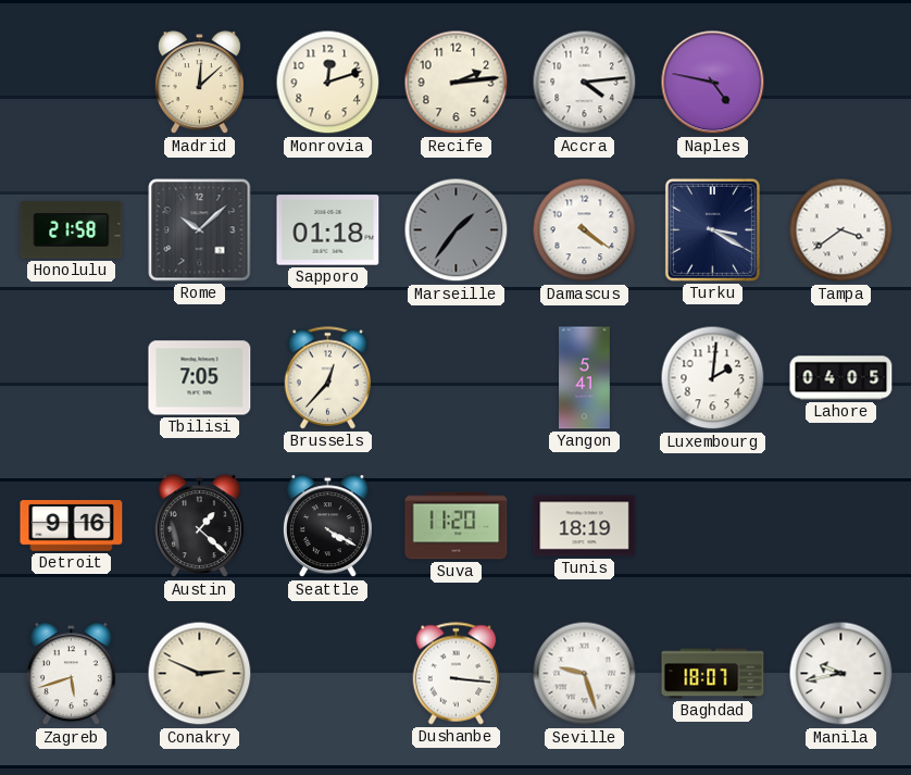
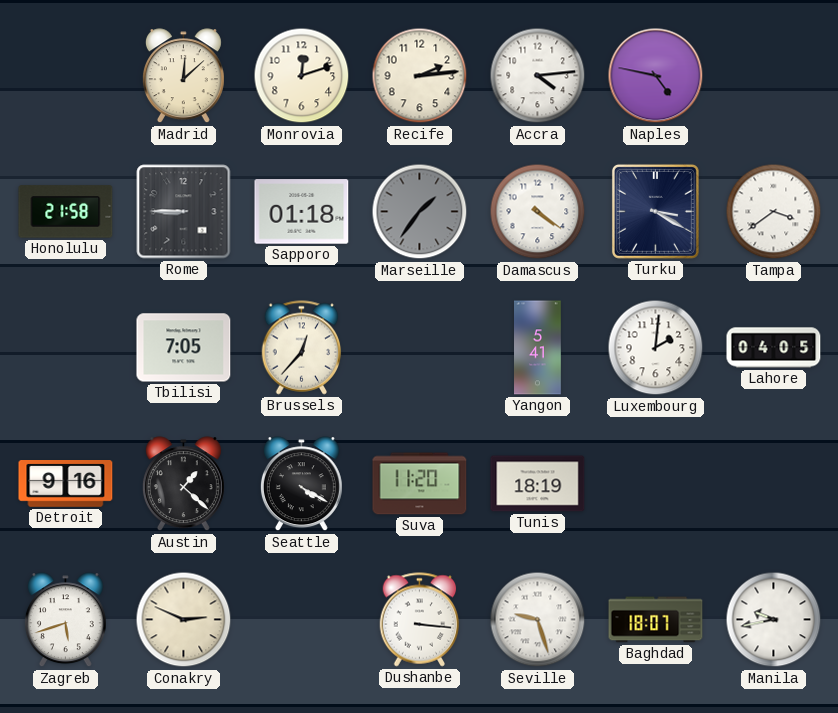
Rome: 10:08 -> 8:45
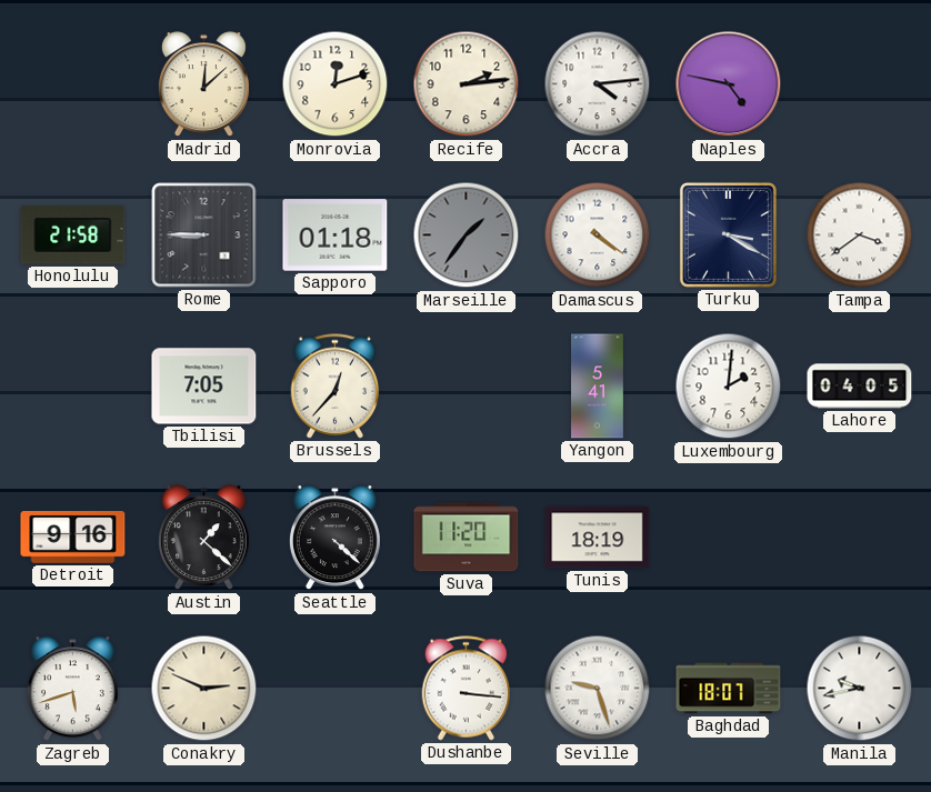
Seattle: 4:20 -> 4:22
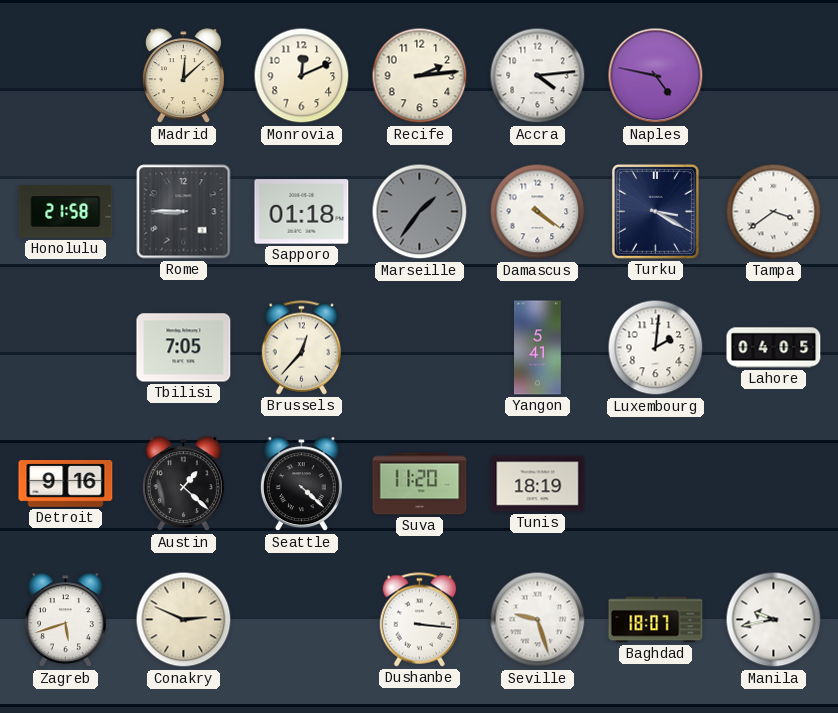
Monrovia: 12:12 -> 12:11
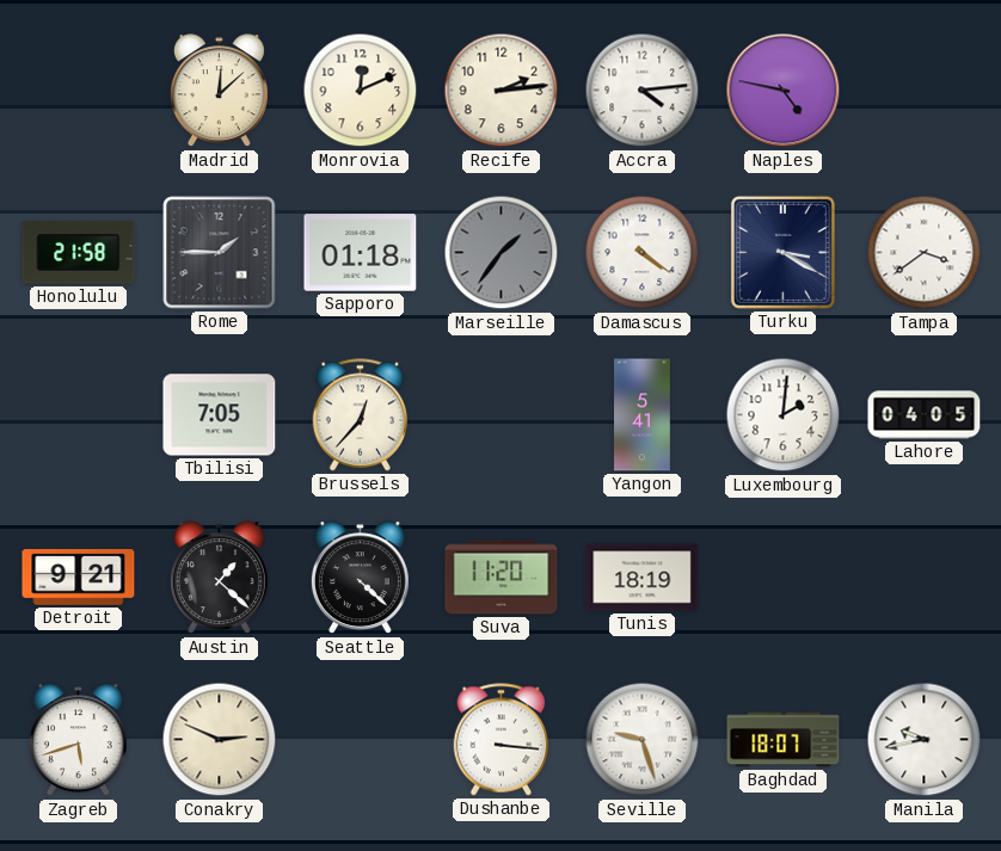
Rome: 8:45 -> 1:45
Detroit: 9:16 -> 9:21
